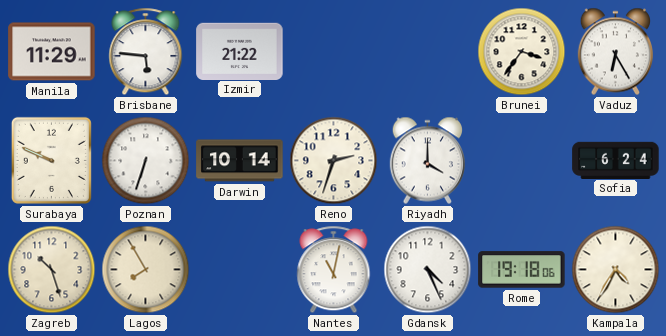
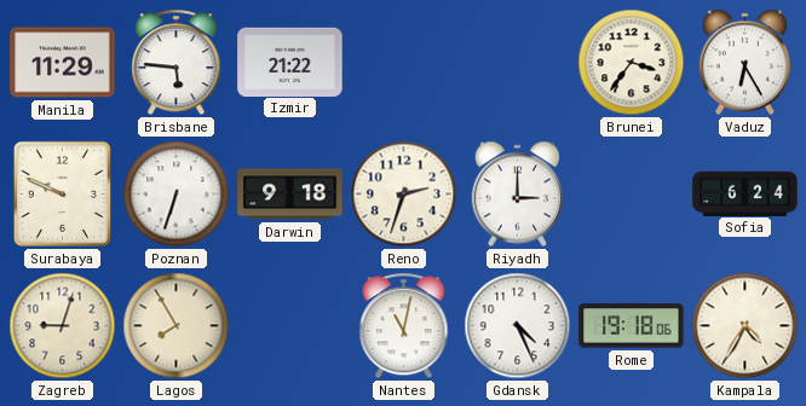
Darwin: 10:14 -> 9:18
Riyadh: 4:00 -> 3:00
Zagreb: 10:27 -> 9:03
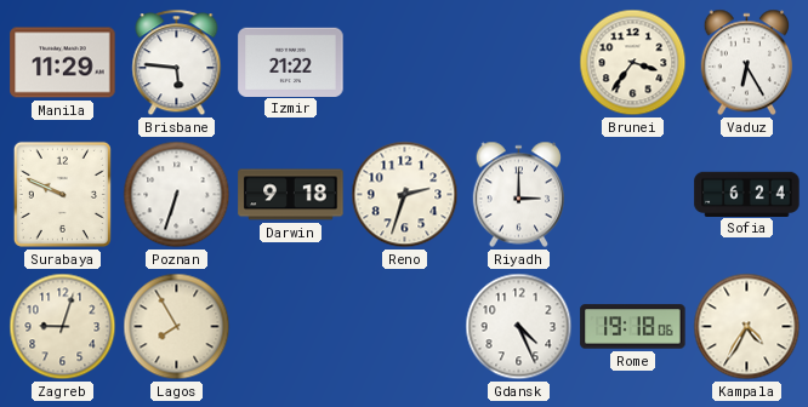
Nantes: 11:02 -> none
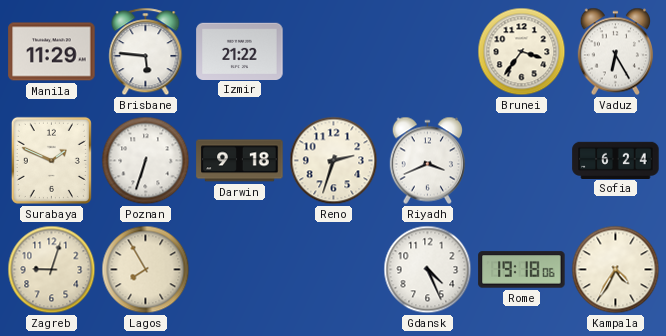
Surabaya: 9:49 -> 1:49
Riyadh: 3:00 -> 3:41
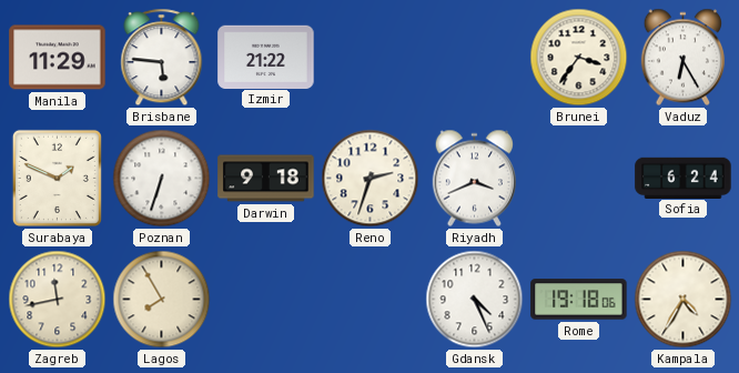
Zagreb: 9:03 -> 11:43
